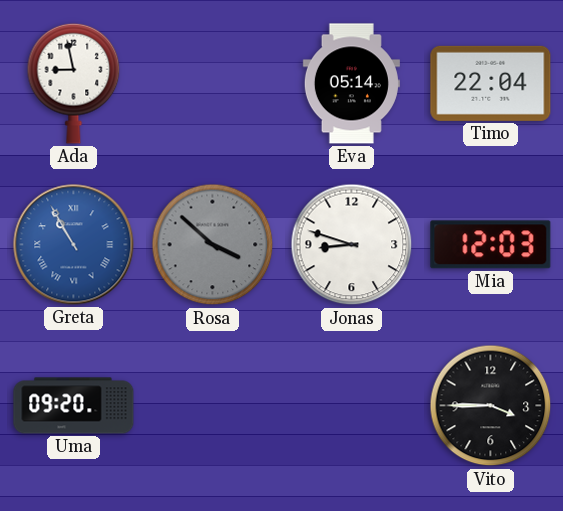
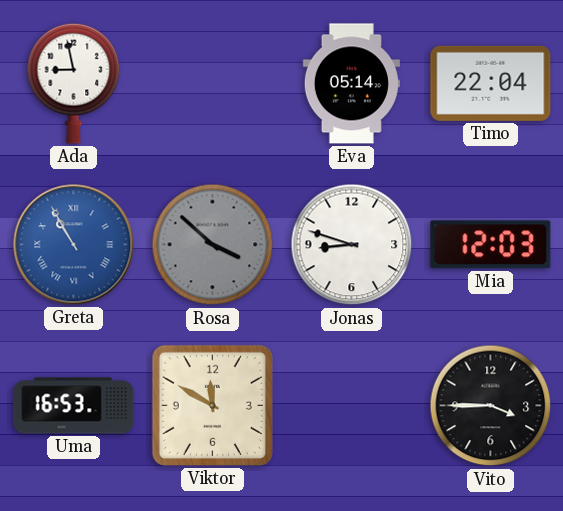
Uma: 09:20 -> 16:53
Viktor: none -> 11:50
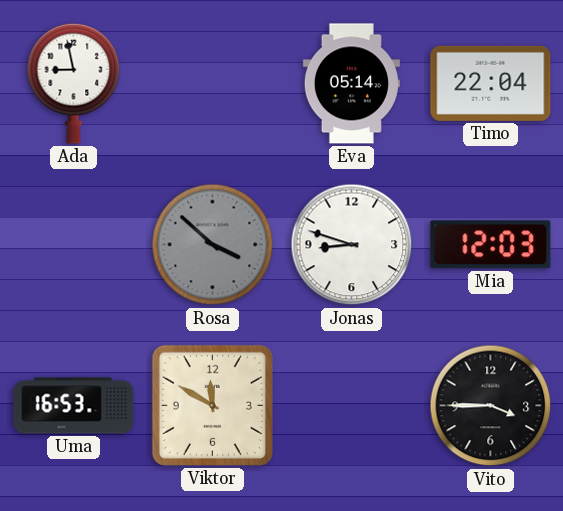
Greta: 10:55 -> none
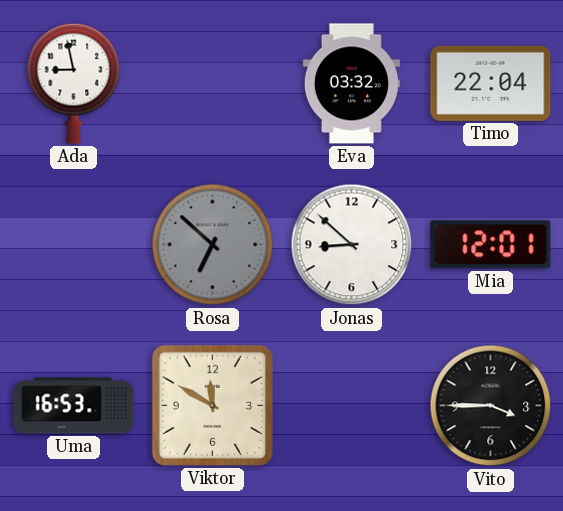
Eva: 05:14 -> 03:32
Rosa: 3:52 -> 6:52
Jonas: 8:48 -> 8:52
Mia: 12:03 -> 12:01
